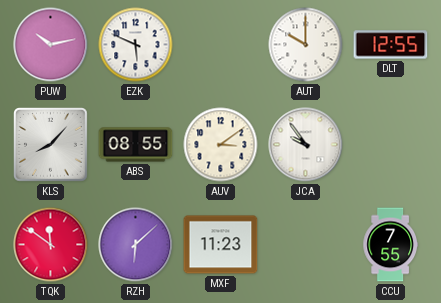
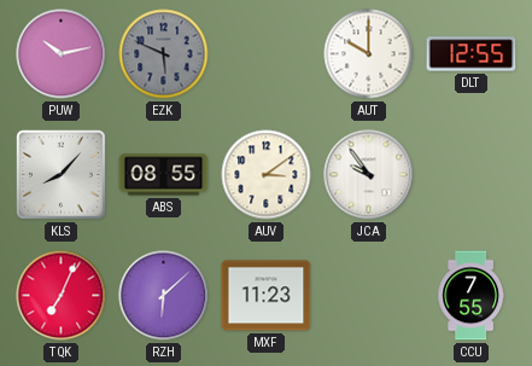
EZK dial: white -> grey
TQK: 11:51 -> 7:04
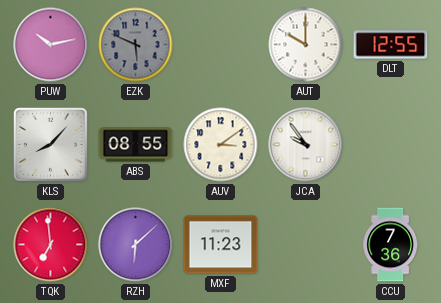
TQK: 7:04 -> 6:59
CCU: 7:55 -> 7:36
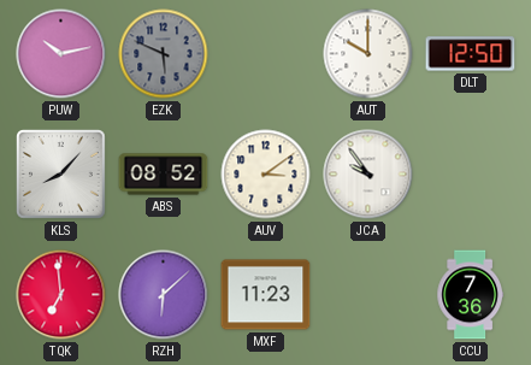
DLT: 12:55 -> 12:50
ABS: 08:55 -> 08:52
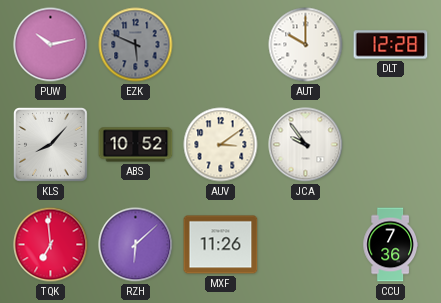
DLT: 12:50 -> 12:28
ABS: 08:52 -> 10:52
MXF: 11:23 -> 11:26
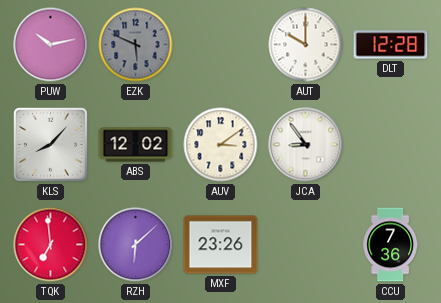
ABS: 10:52 -> 12:02
JCA: 9:54 -> 8:54
MXF: 11:26 -> 23:26
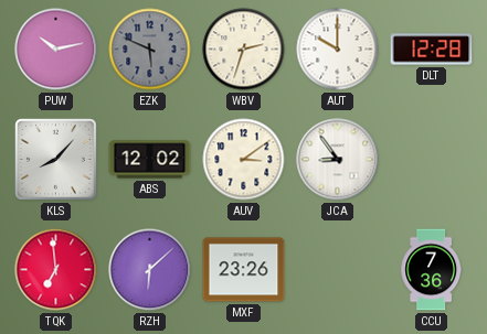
WBV: none -> 2:33
